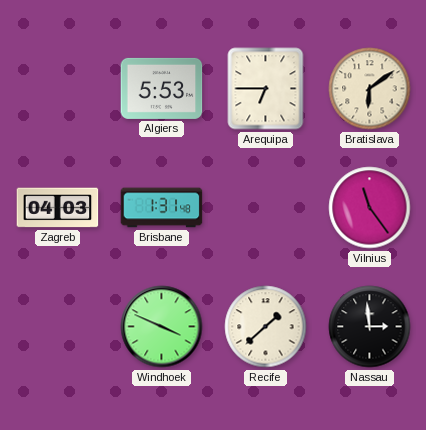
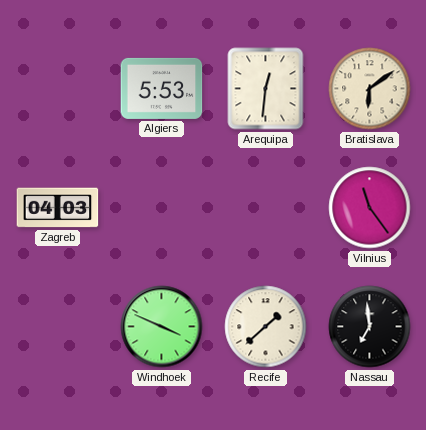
Arequipa: 6:45 -> 12:31
Brisbane: 1:31 -> none
Nassau: 2:59 -> 6:59
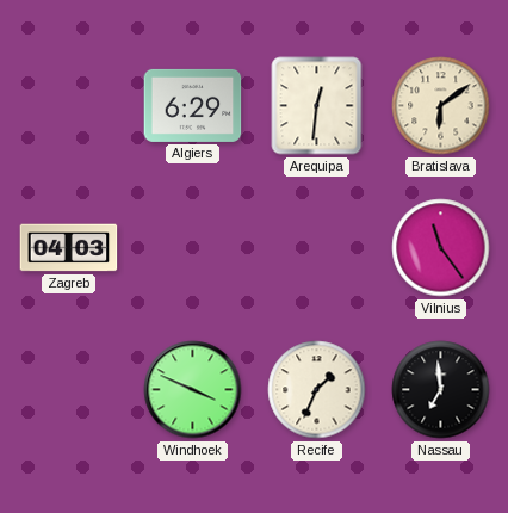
Algiers: 5:53 -> 6:29
Recife: 1:38 -> 1:34
